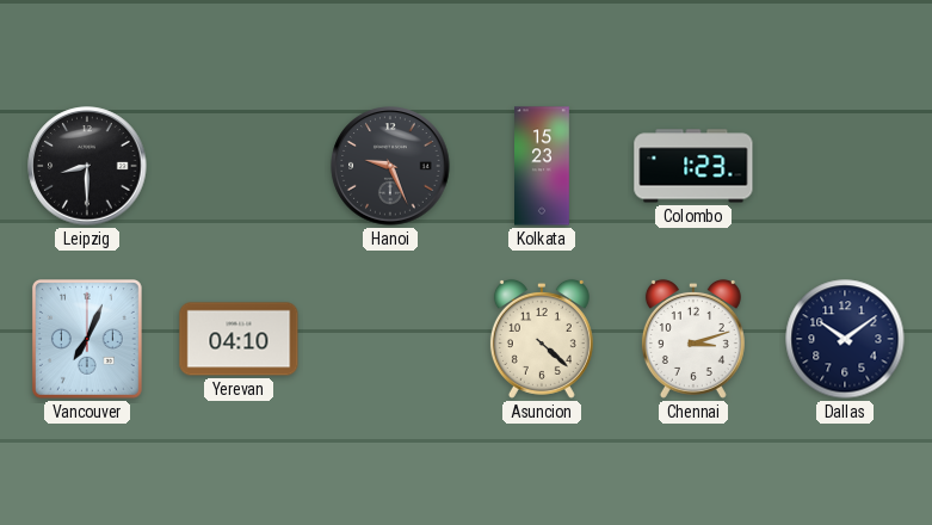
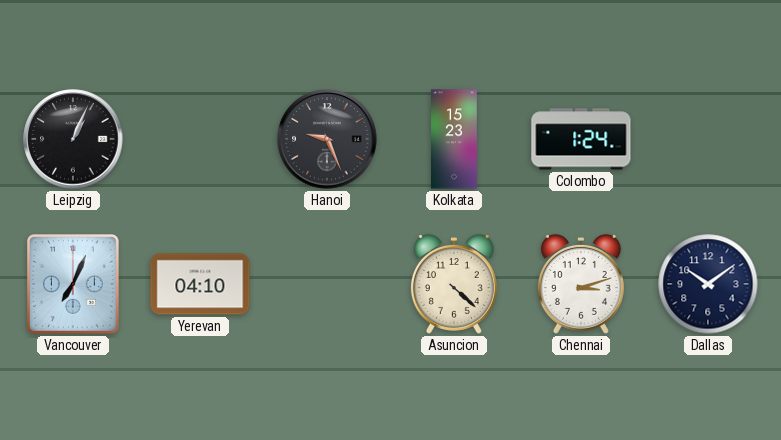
Leipzig: 8:30 -> 1:04
Colombo: 1:23 -> 1:24
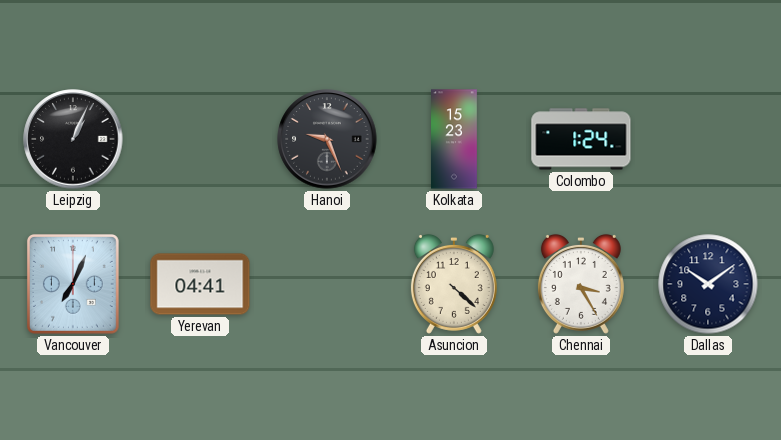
Yerevan: 04:10 -> 04:41
Chennai: 3:12 -> 3:25
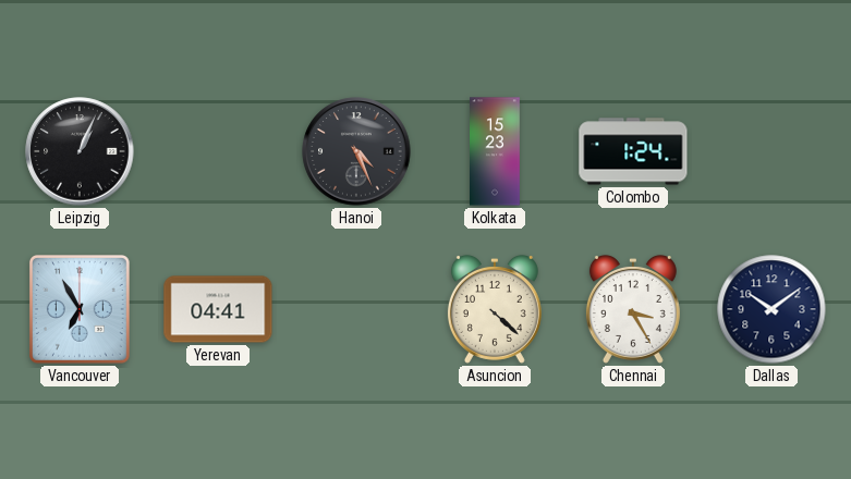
Hanoi: 9:26 -> 4:26
Vancouver: 7:04 -> 6:55
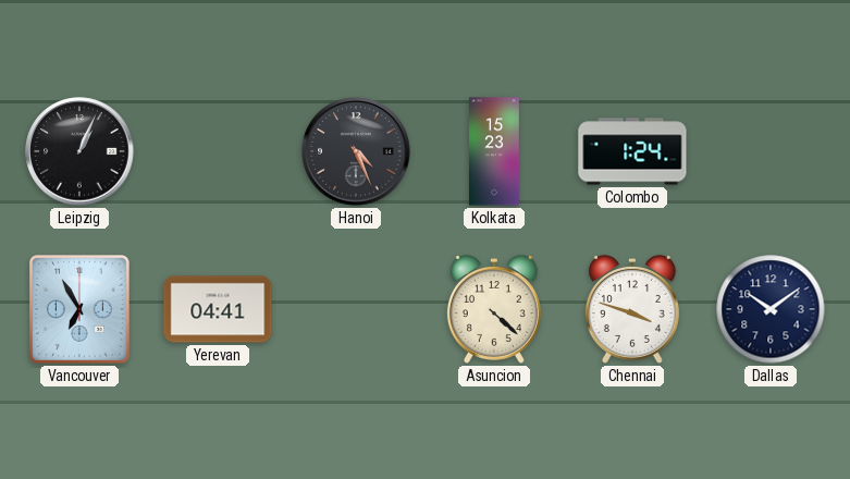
Chennai: 3:25 -> 3:48
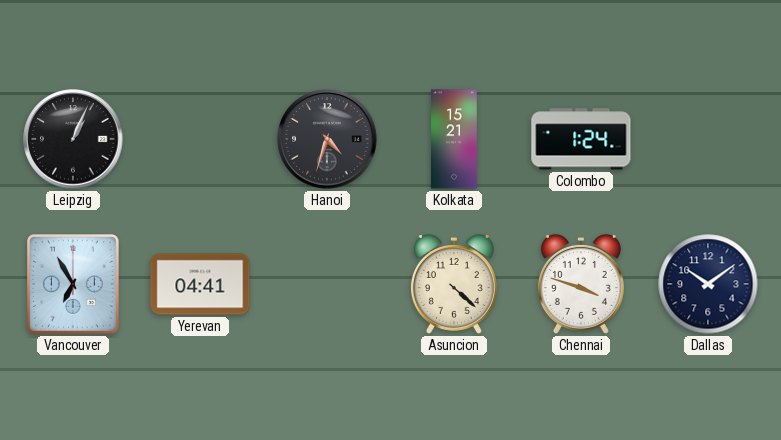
Hanoi: 4:26 -> 4:33
Kolkata: 15:23 -> 15:21
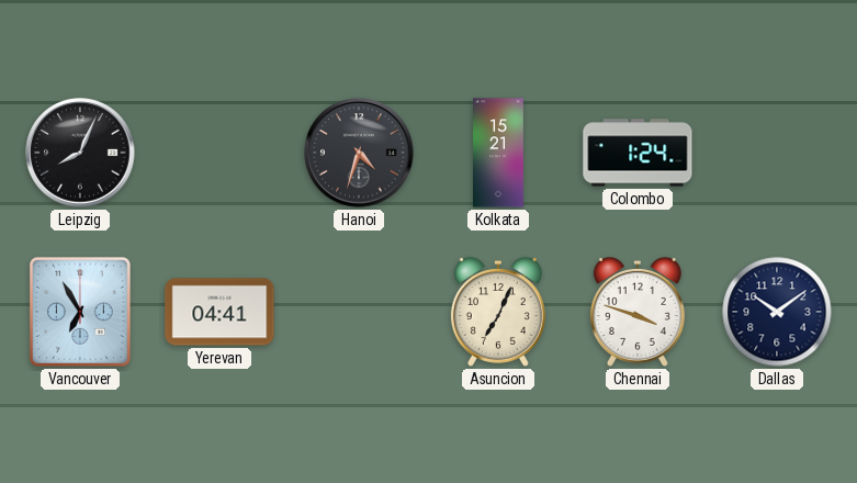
Leipzig: 1:04 -> 8:04
Asuncion: 4:22 -> 7:04
